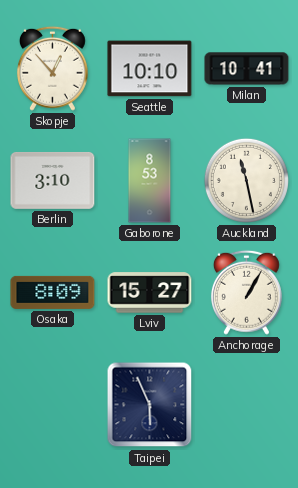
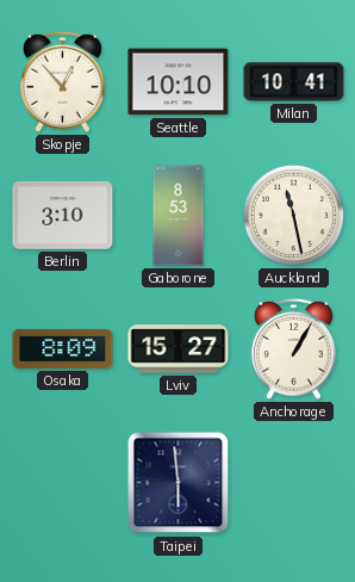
Taipei: 5:56 -> 5:59
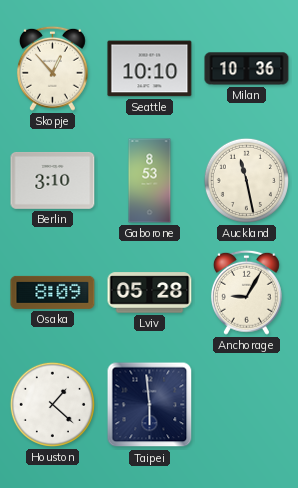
Milan: 10:41 -> 10:36
Lviv: 15:27 -> 05:28
Anchorage: 1:05 -> 9:05
Houston: none -> 1:22
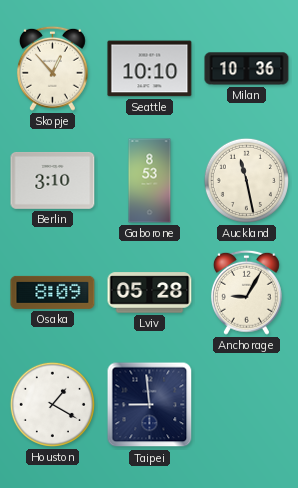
Houston: 1:22 -> 1:20
Taipei: 5:59 -> 8:59
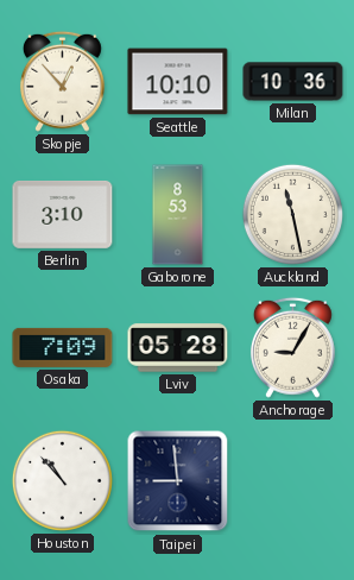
Osaka: 8:09 -> 7:09
Houston: 1:20 -> 10:53
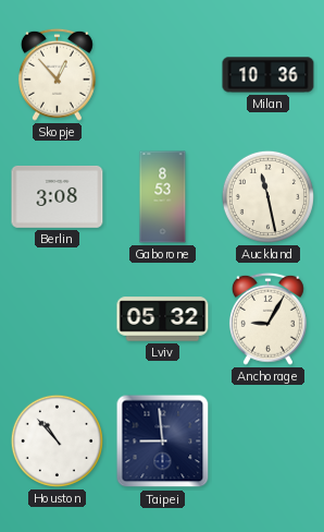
Seattle: 10:10 -> none
Berlin: 3:10 -> 3:08
Osaka: 7:09 -> none
Lviv: 05:28 -> 05:32
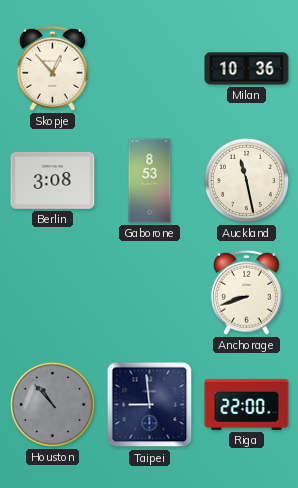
Lviv: 05:32 -> none
Anchorage: 9:05 -> 8:42
Houston dial: white -> grey
Riga: none -> 22:00
